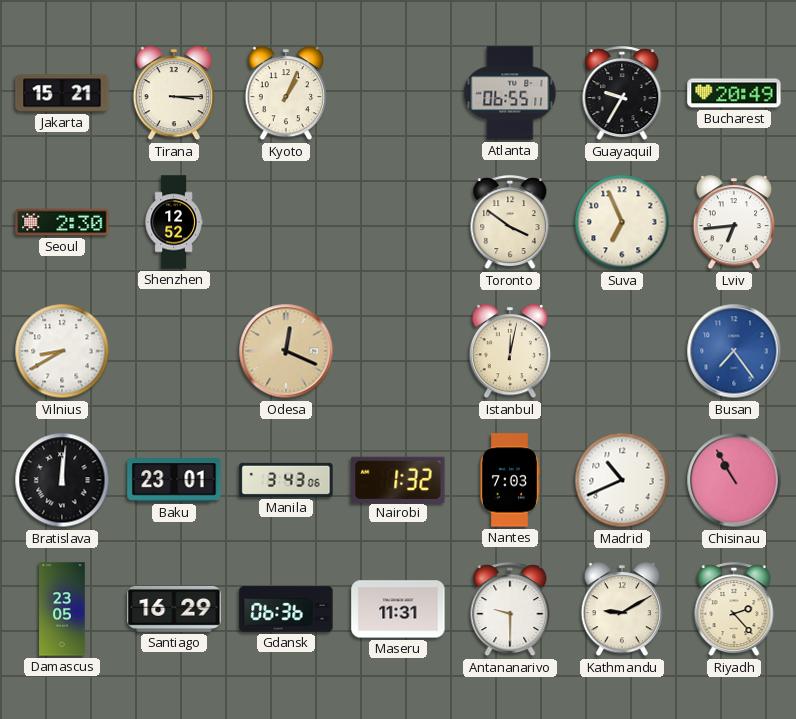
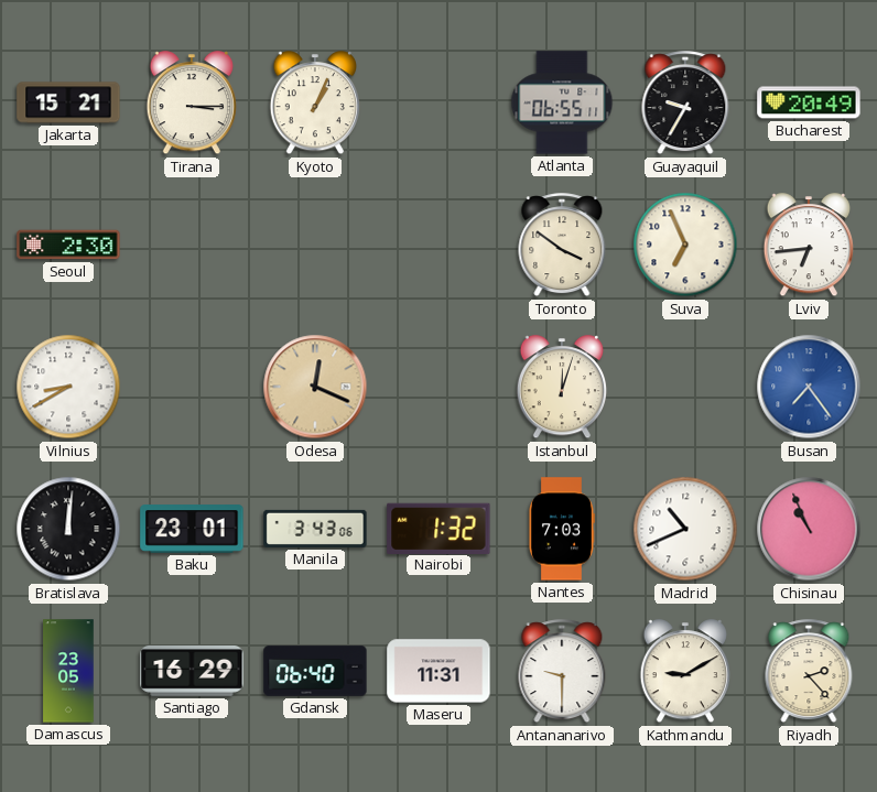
Shenzhen: 12:52 -> none
Istanbul: 12:02 -> 12:03
Chisinau: 10:55 -> 10:56
Gdansk: 06:36 -> 06:40
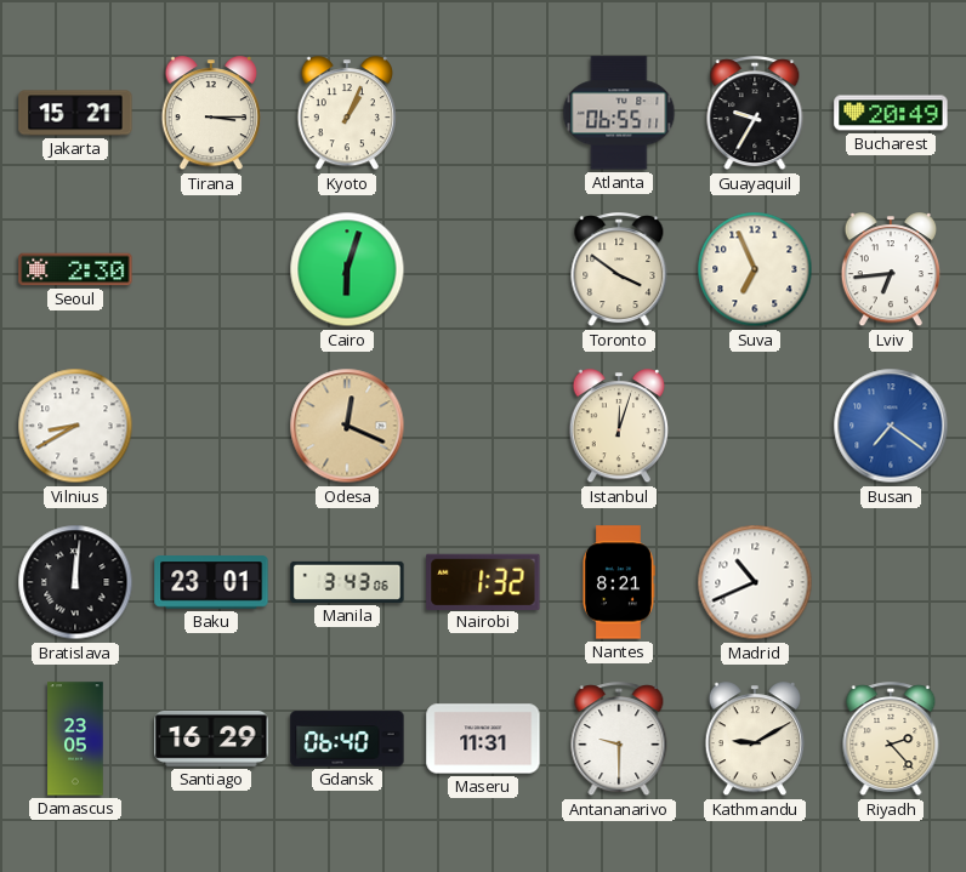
Cairo: none -> 6:03
Busan: 7:24 -> 7:21
Nantes: 7:03 -> 8:21
Chisinau: 10:56 -> none
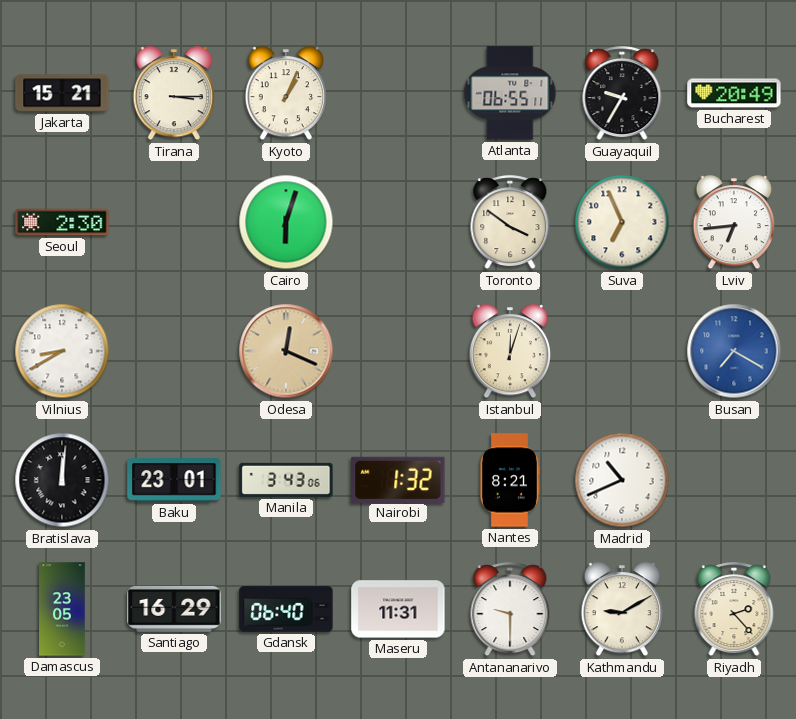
Busan: 7:21 -> 7:20
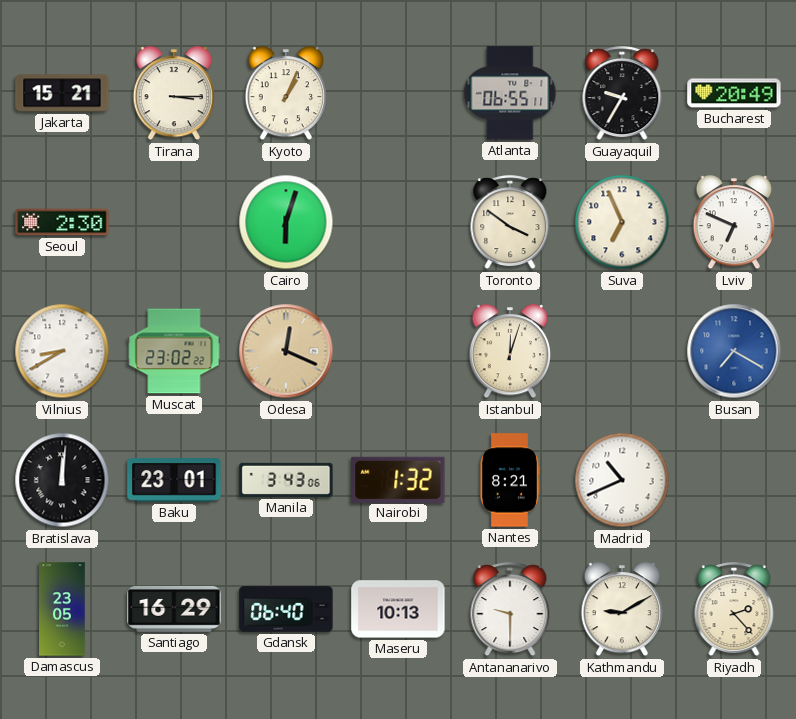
Lviv: 6:44 -> 6:49
Muscat: none -> 23:02
Maseru: 11:31 -> 10:13
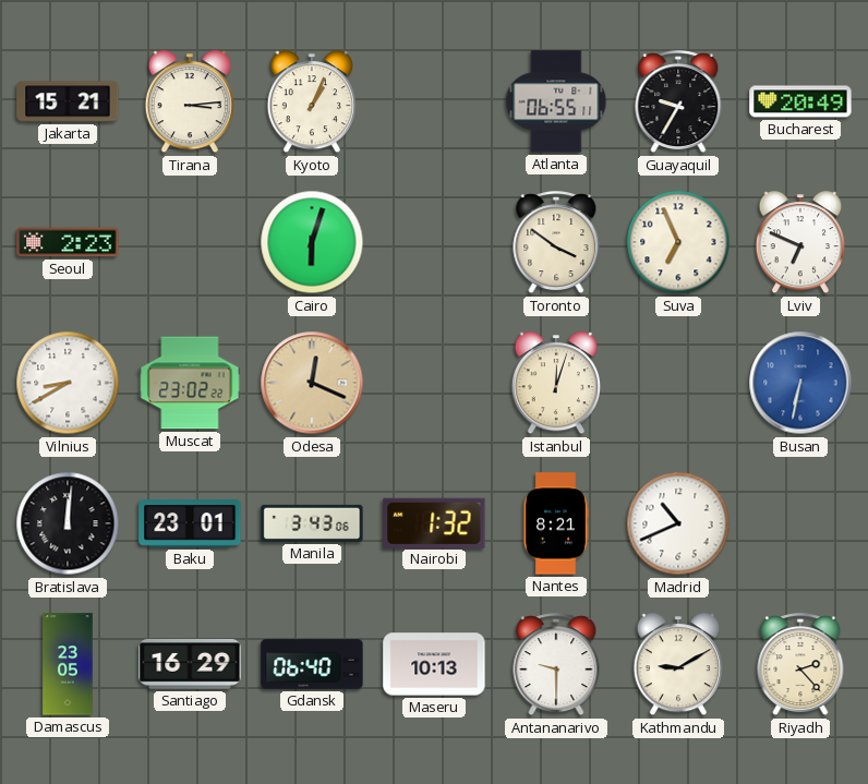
Tirana: 3:15 -> 3:14
Seoul: 2:30 -> 2:23
Busan: 7:20 -> 6:32
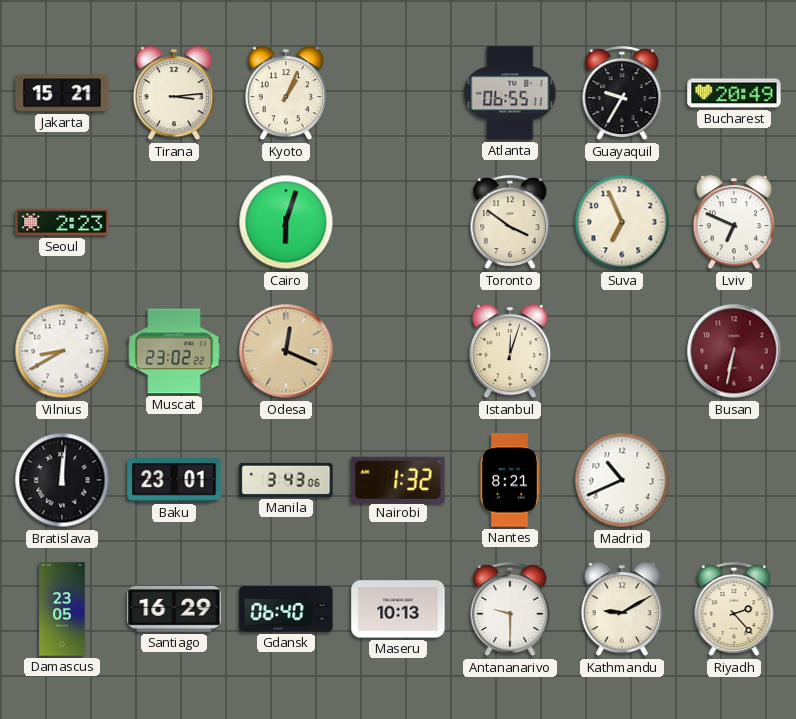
Busan dial: blue -> burgundy
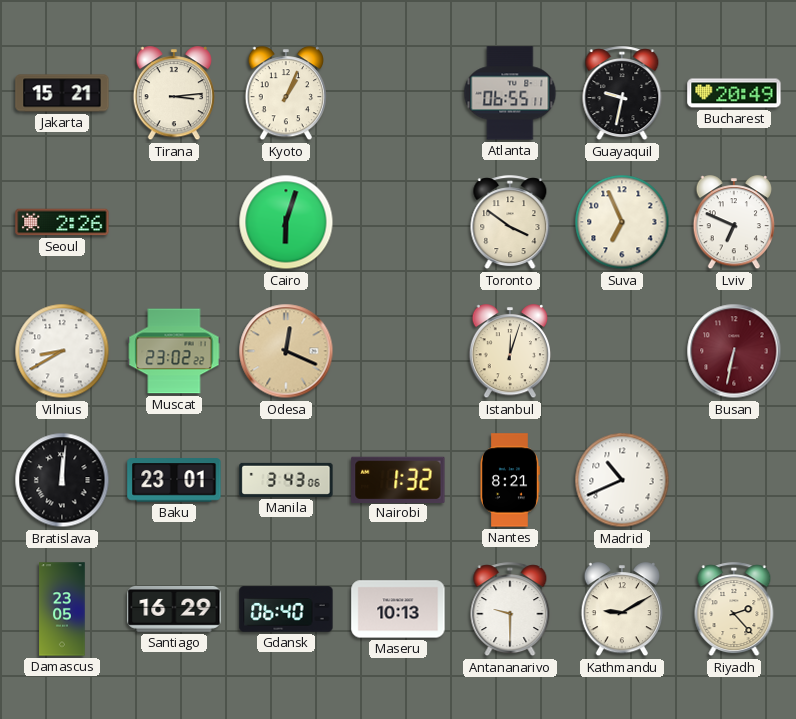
Guayaquil: 9:35 -> 9:32
Seoul: 2:23 -> 2:26
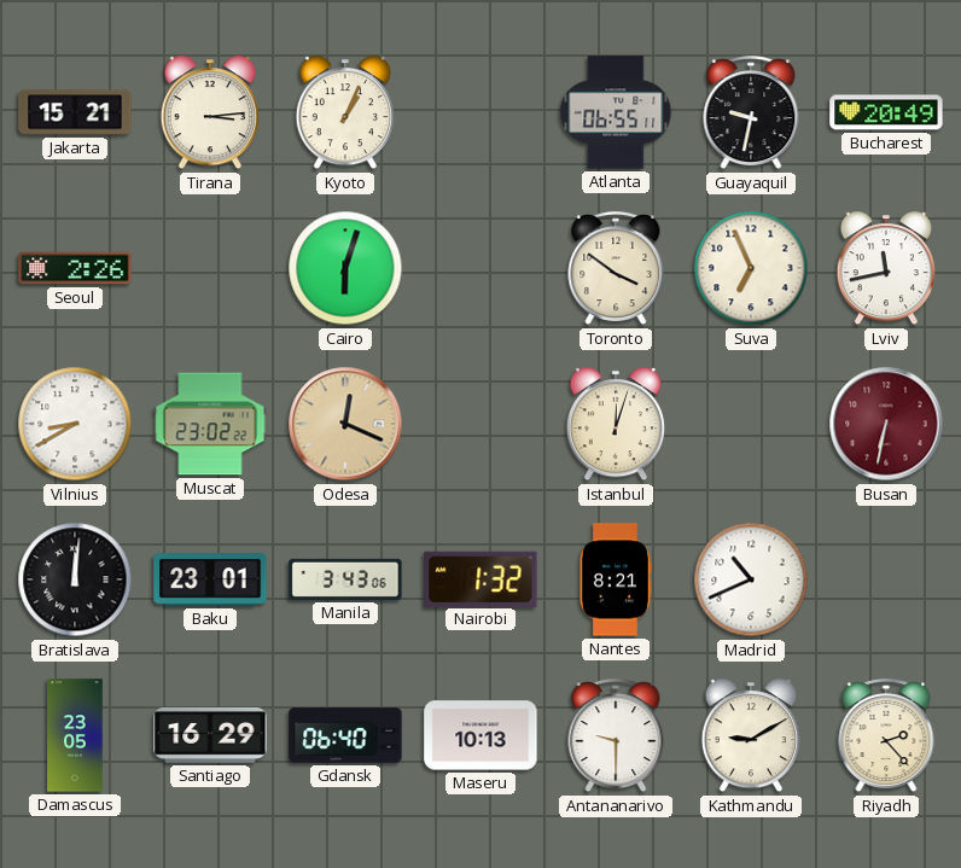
Lviv: 6:49 -> 11:43
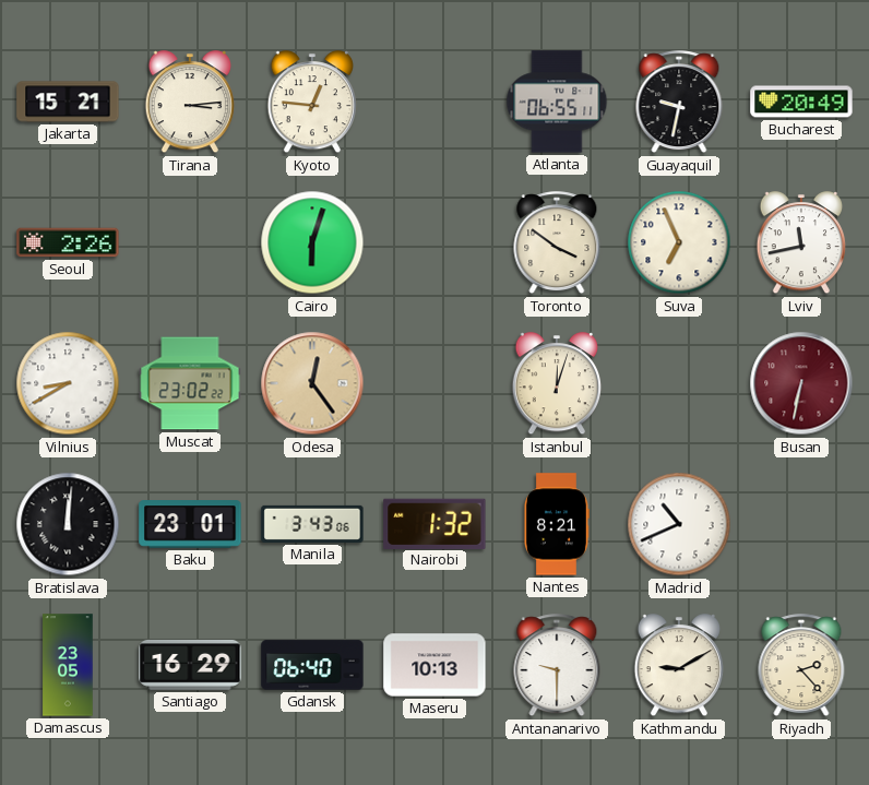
Kyoto: 1:04 -> 12:46
Odesa: 12:19 -> 12:24
